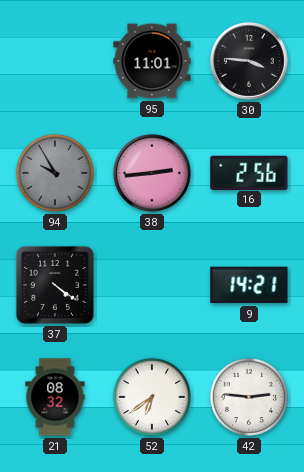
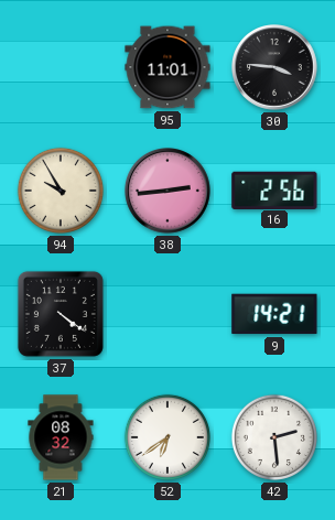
94 dial: grey -> cream
42: 2:46 -> 2:29
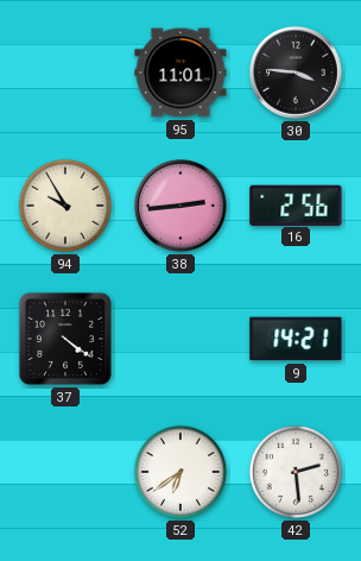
21: 08:32 -> none
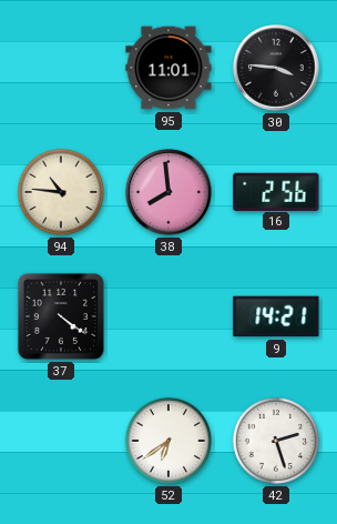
94: 9:55 -> 10:46
38: 2:44 -> 7:59
42: 2:29 -> 2:27
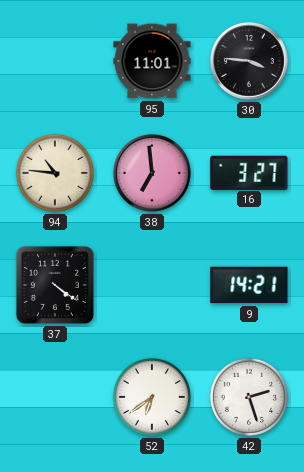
38: 7:59 -> 6:59
16: 2:56 -> 3:27
